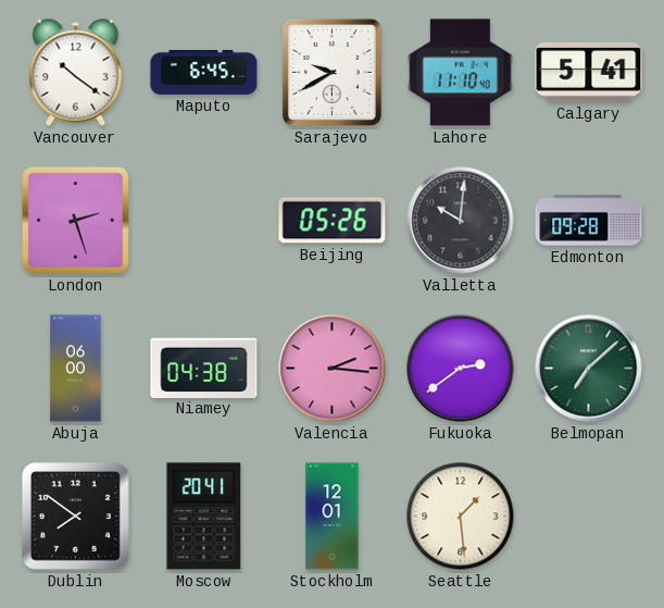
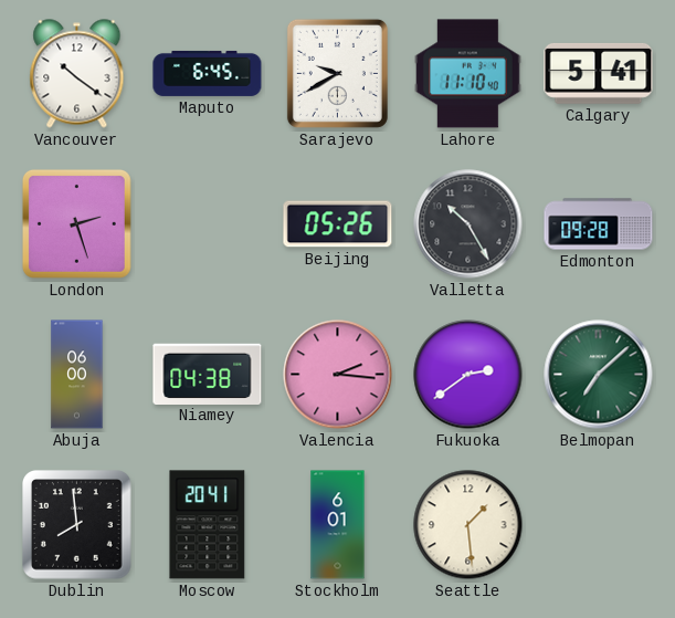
Valletta: 10:01 -> 10:25
Dublin: 7:51 -> 7:59
Stockholm: 12:01 -> 6:01
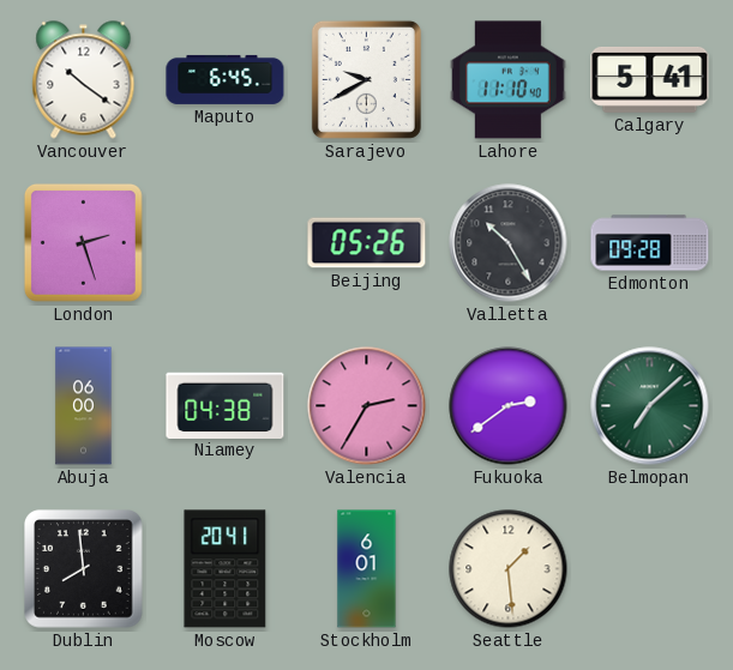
Valencia: 2:16 -> 2:35
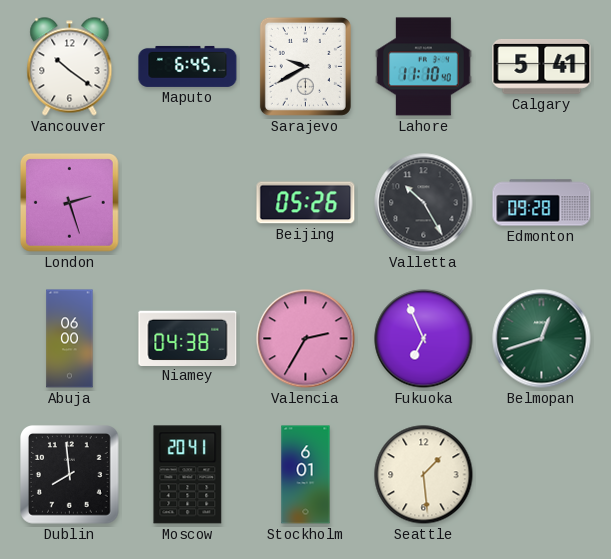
Fukuoka: 2:39 -> 6:56
Belmopan: 7:08 -> 12:42
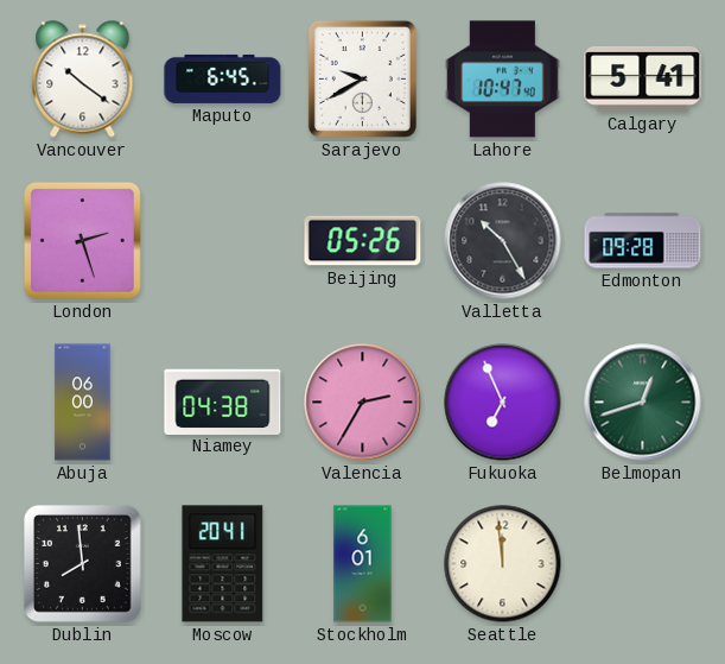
Lahore: 11:10 -> 10:47
Seattle: 1:29 -> 11:59
